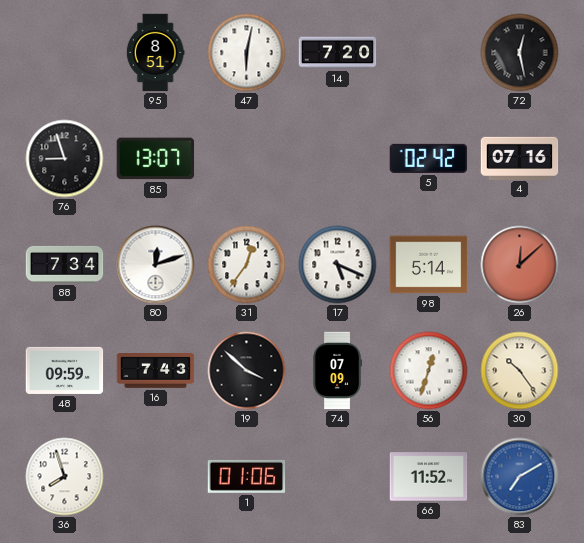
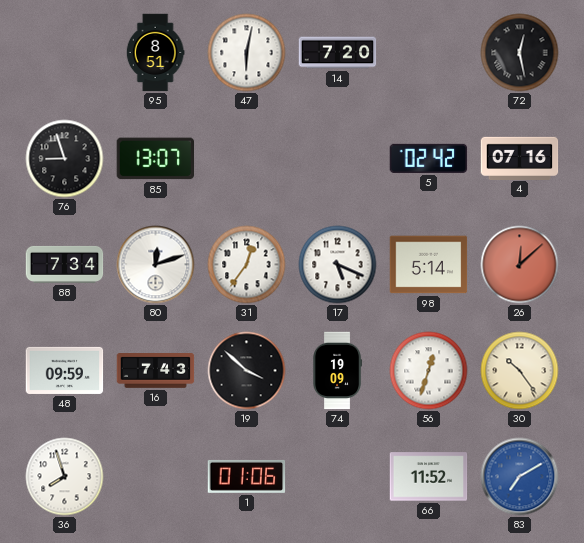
74: 07:09 -> 19:09
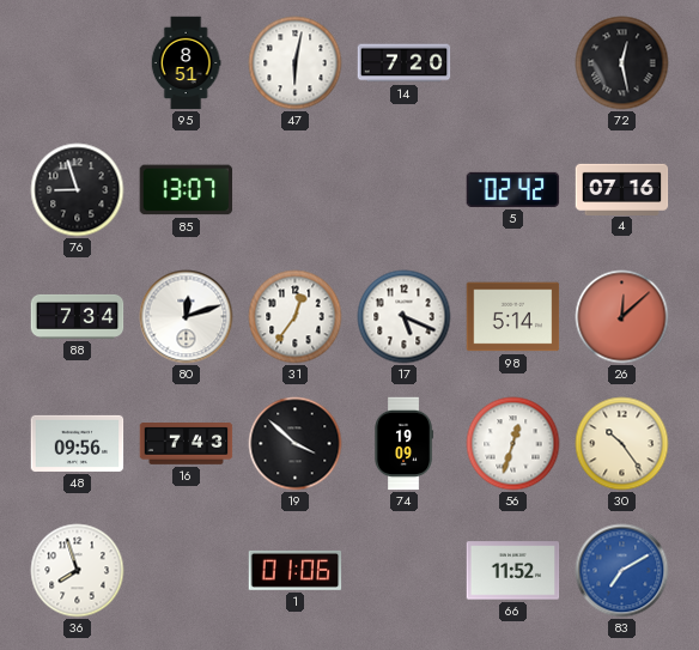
48: 09:59 -> 09:56
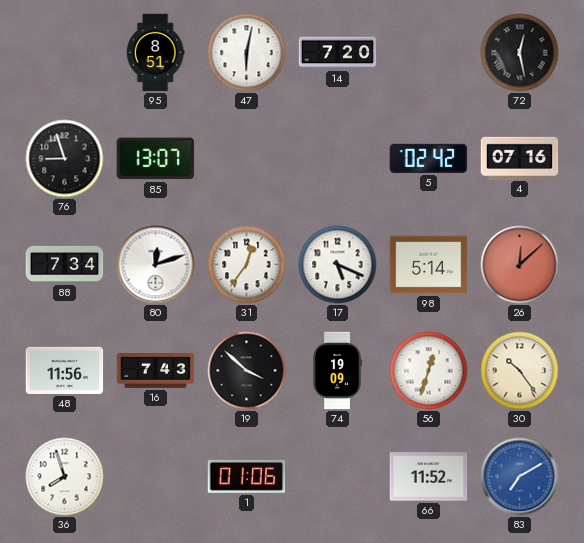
48: 09:56 -> 11:56
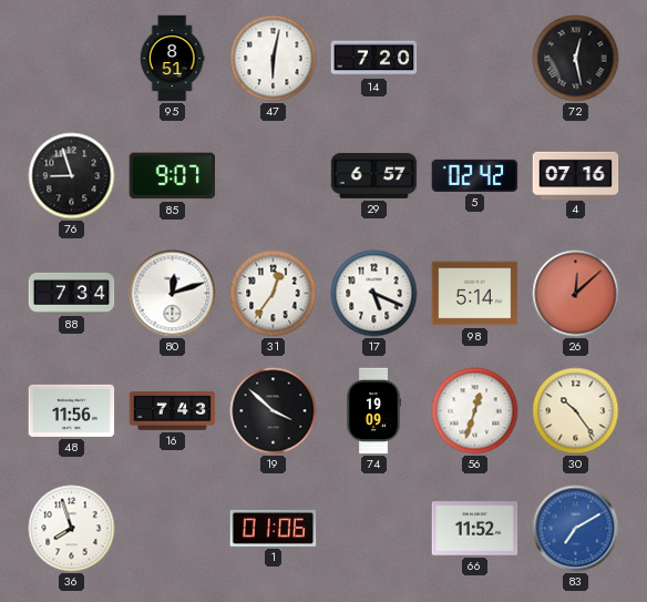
85: 13:07 -> 9:07
29: none -> 6:57
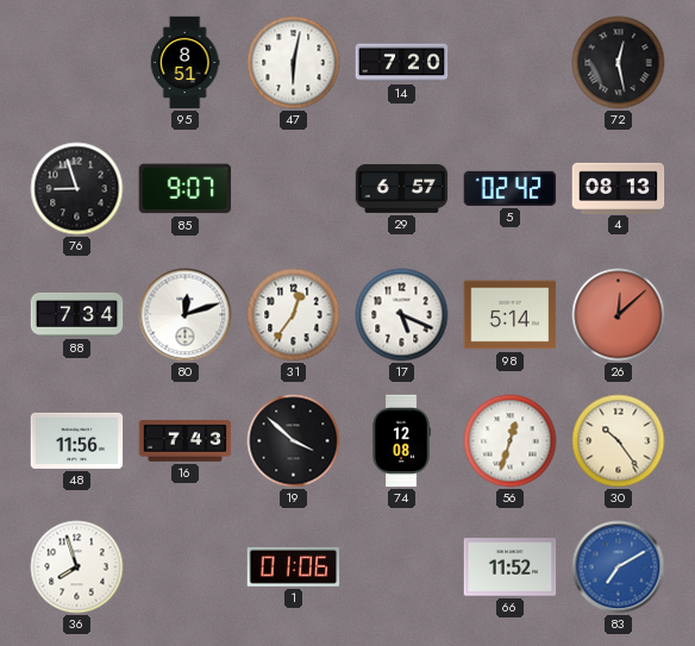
4: 07:16 -> 08:13
74: 19:09 -> 12:08
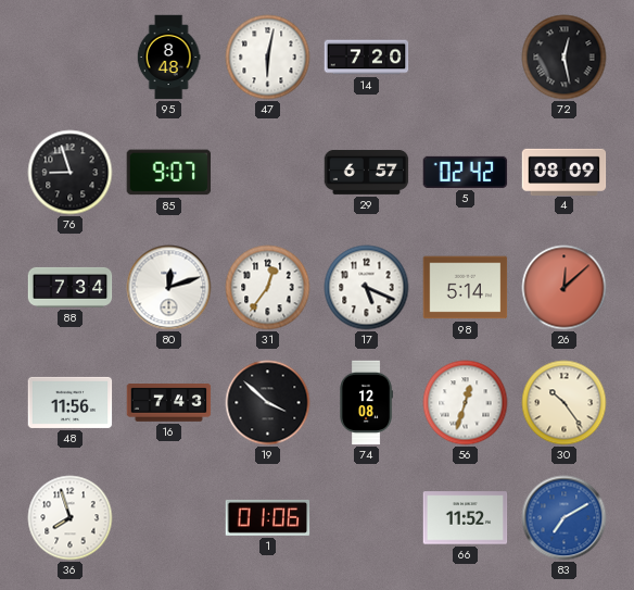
95: 8:51 -> 8:48
4: 08:13 -> 08:09
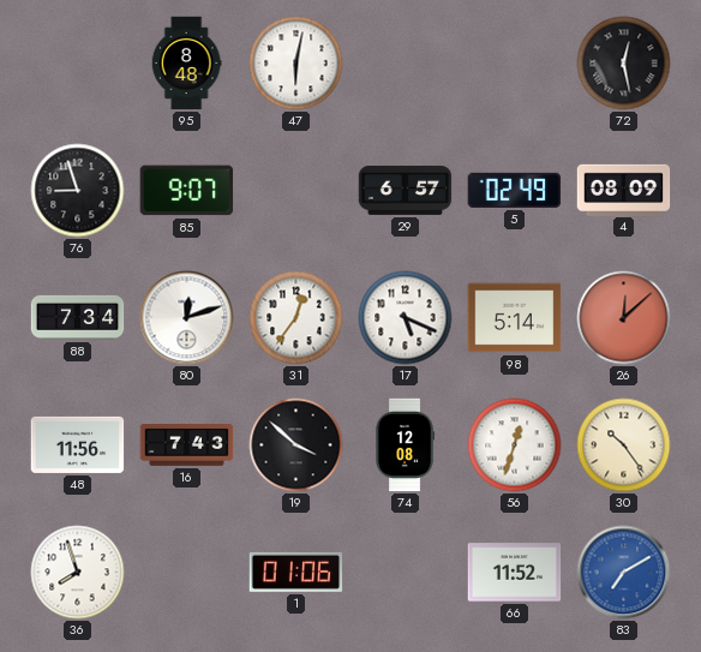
14: 7:20 -> none
5: 02:42 -> 02:49
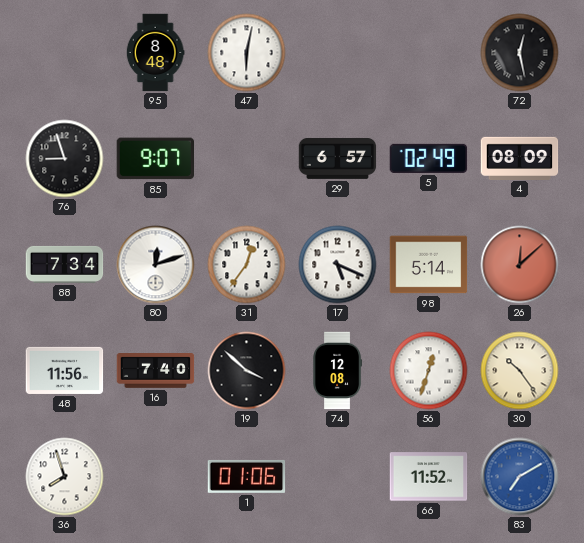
16: 7:43 -> 7:40
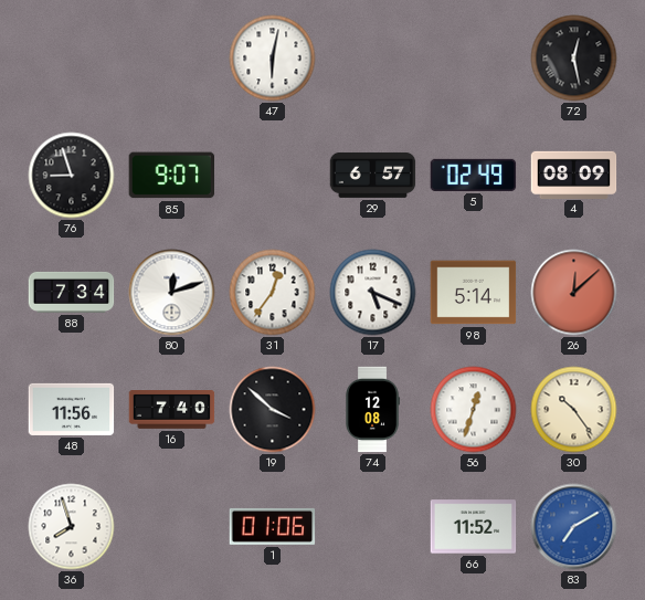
95: 8:48 -> none
